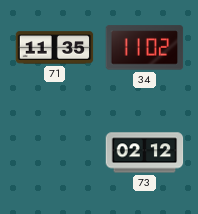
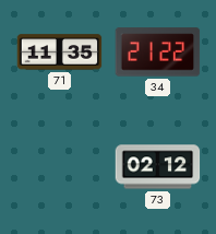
34: 11:02 -> 21:22
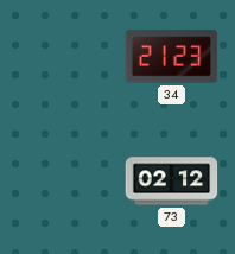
71: 11:35 -> none
34: 21:22 -> 21:23
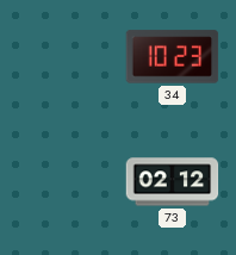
34: 21:23 -> 10:23
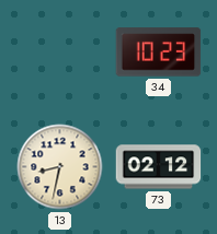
13: none -> 8:32
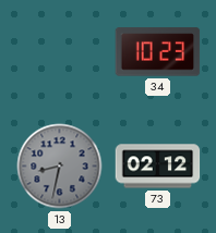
13 dial: cream -> grey
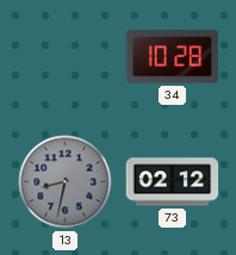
34: 10:23 -> 10:28
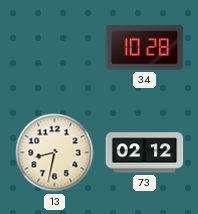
13 dial: grey -> cream
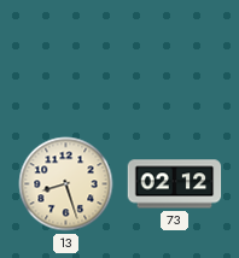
34: 10:28 -> none
13: 8:32 -> 8:27
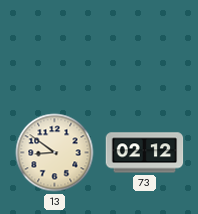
13: 8:27 -> 8:51
